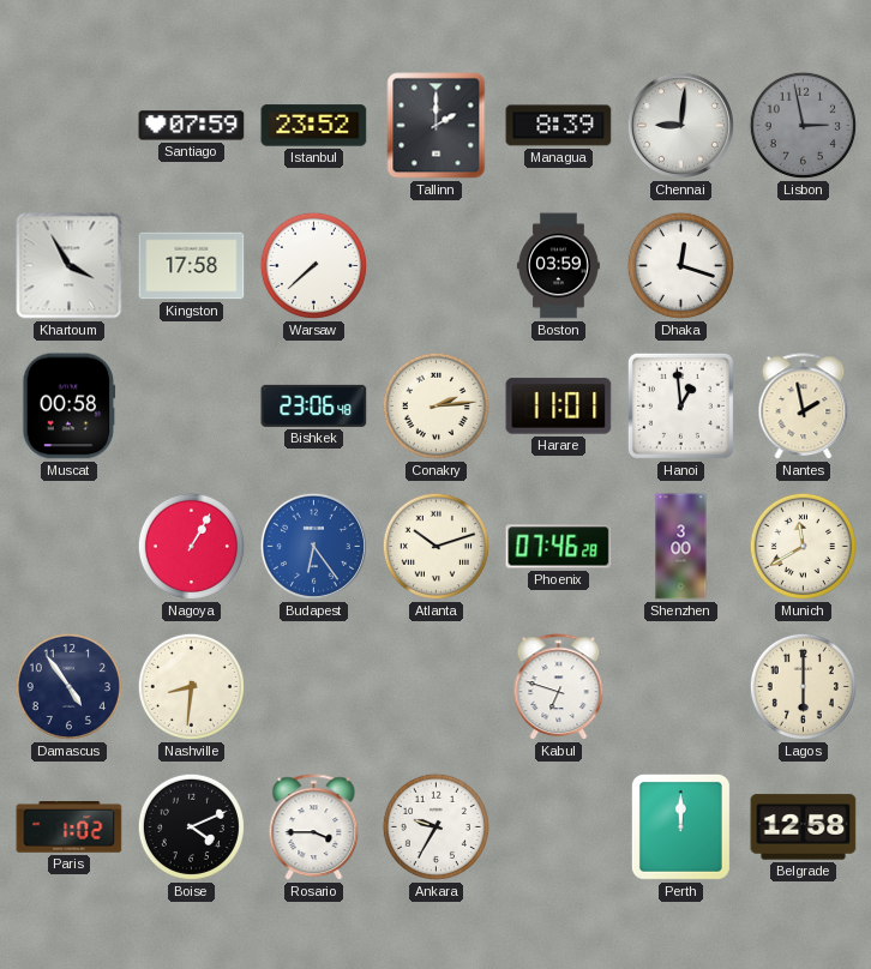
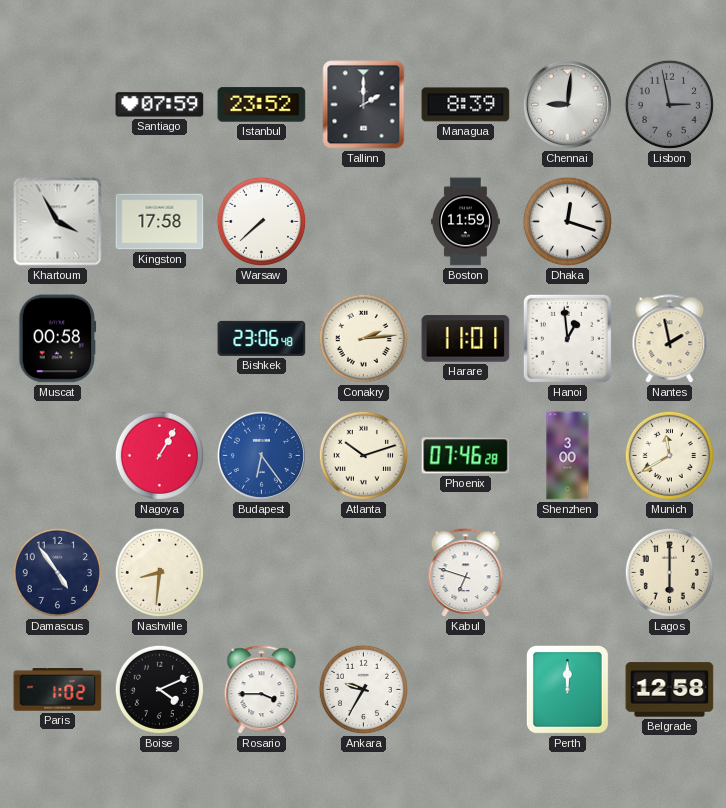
Boston: 03:59 -> 11:59
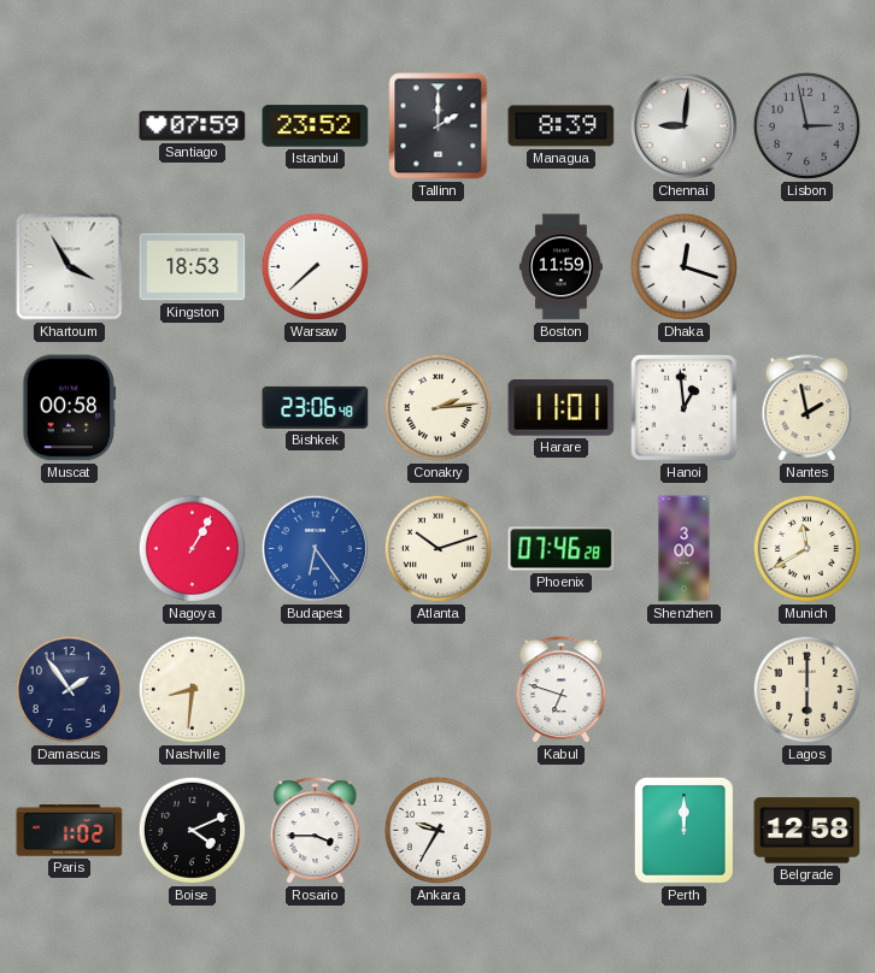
Kingston: 17:58 -> 18:53
Damascus: 4:54 -> 1:54
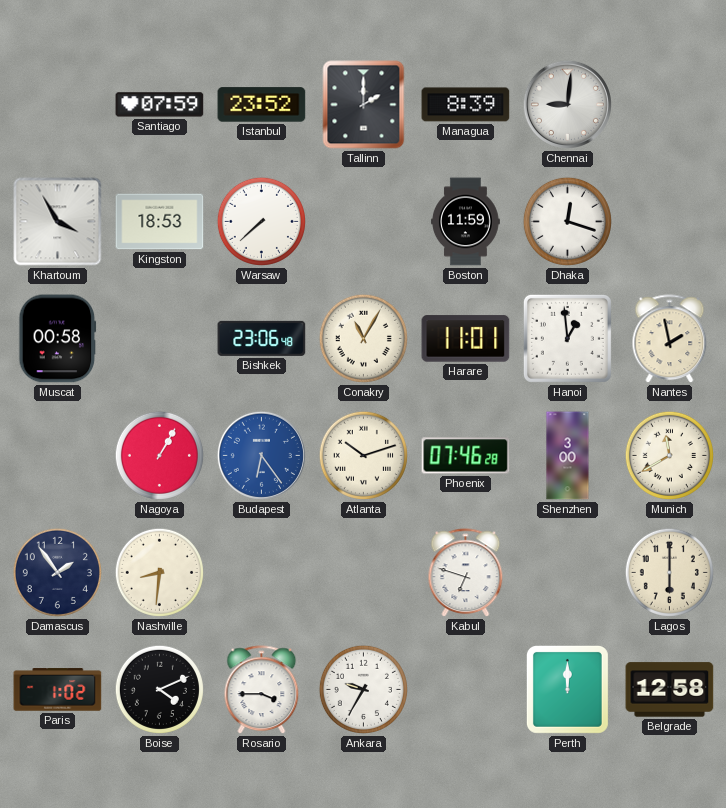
Lisbon: 2:58 -> none
Conakry: 2:14 -> 11:05
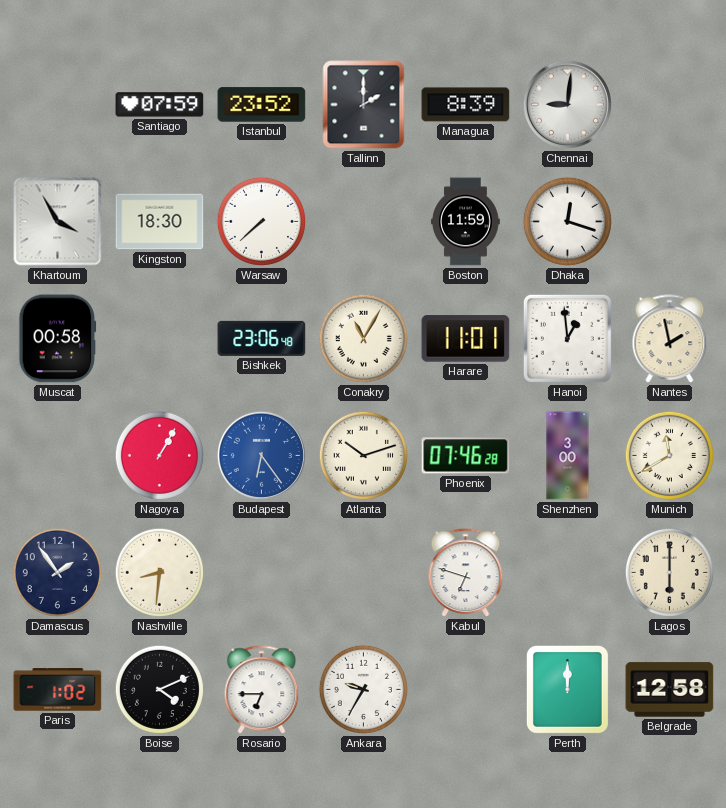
Kingston: 18:53 -> 18:30
Rosario: 3:45 -> 6:45
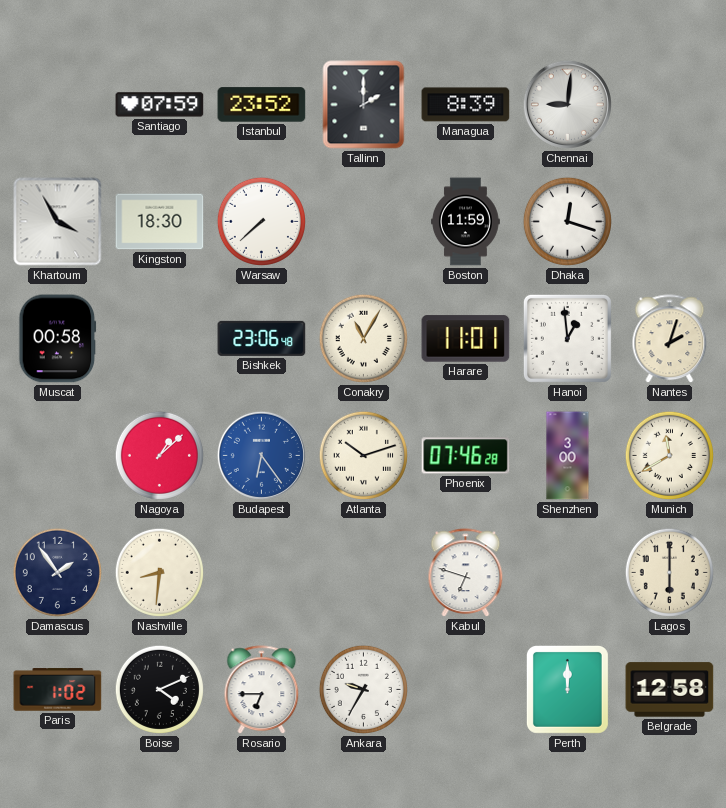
Nantes: 1:58 -> 2:03
Nagoya: 1:05 -> 1:08
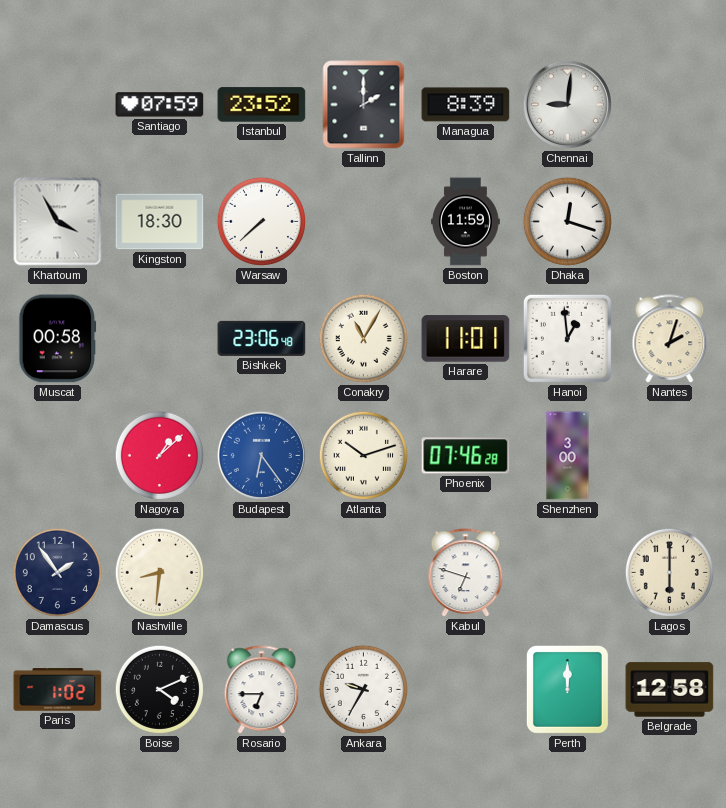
Munich: 11:40 -> none
